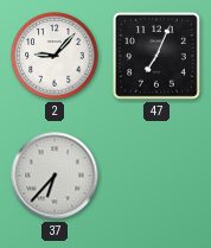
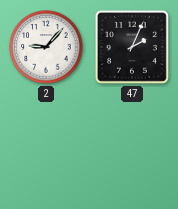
47: 7:04 -> 2:04
37: 6:37 -> none
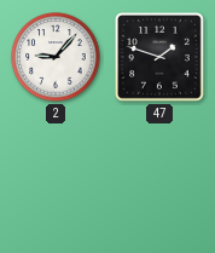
47: 2:04 -> 1:48
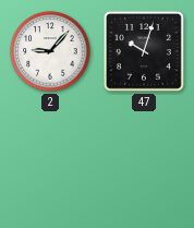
47: 1:48 -> 10:03
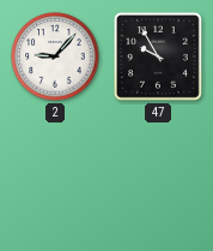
47: 10:03 -> 9:55
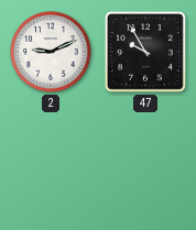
2: 9:07 -> 9:11
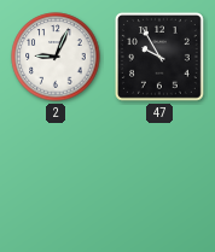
2: 9:11 -> 9:04
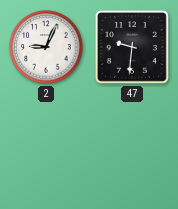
47: 9:55 -> 9:31
